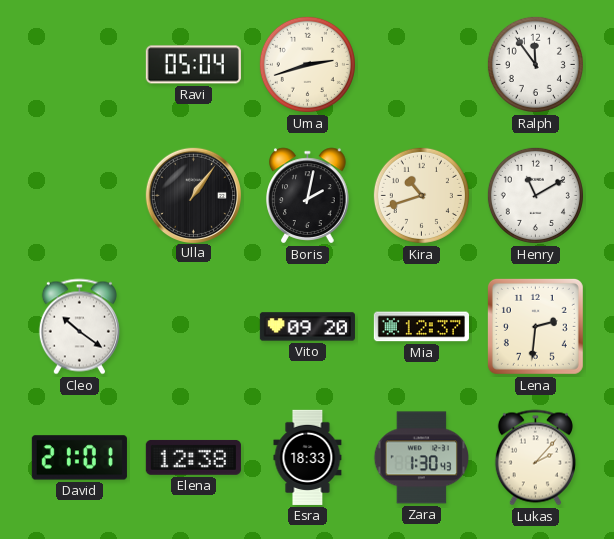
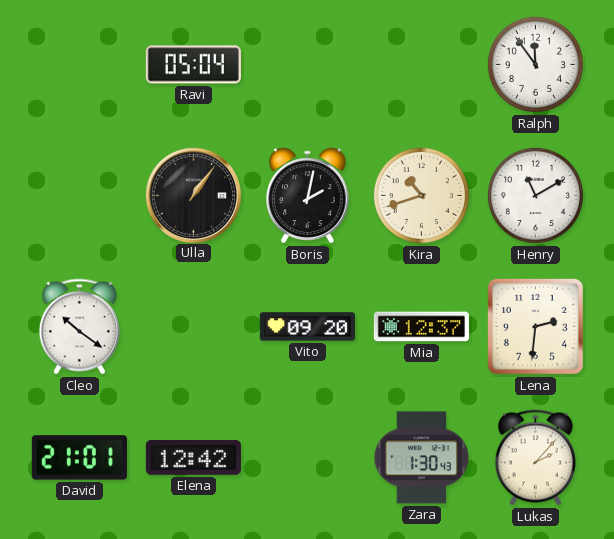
Uma: 2:42 -> none
Elena: 12:38 -> 12:42
Esra: 18:33 -> none
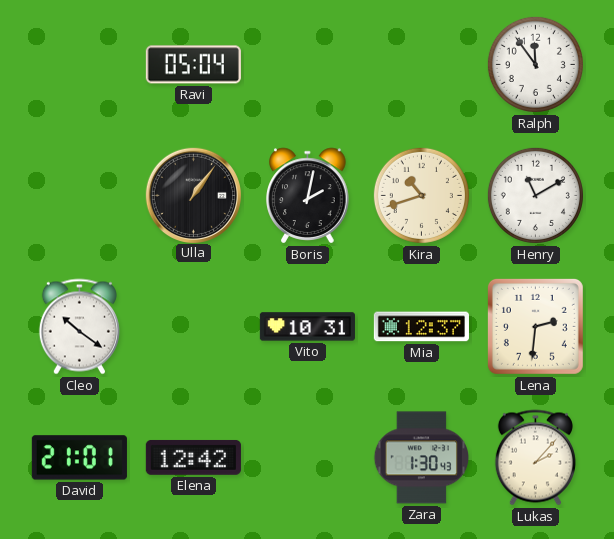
Vito: 09:20 -> 10:31
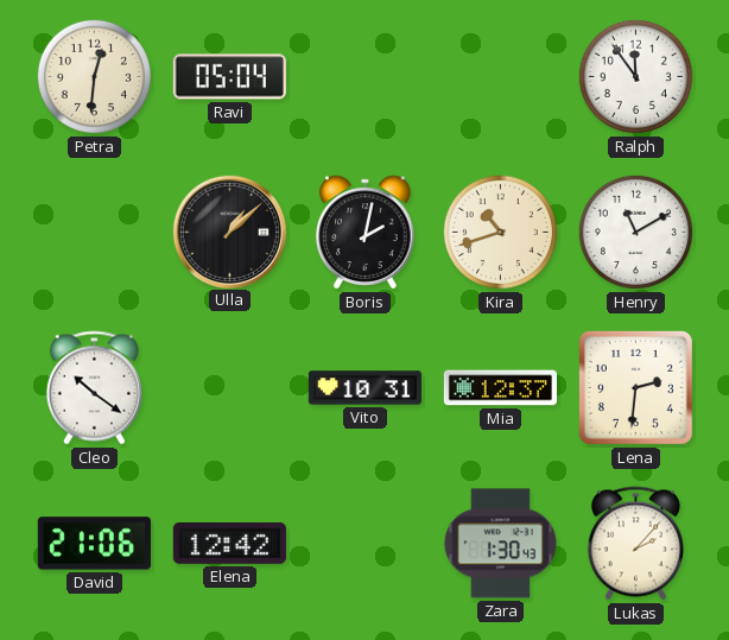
Petra: none -> 12:31
Ulla: 1:06 -> 1:08
David: 21:01 -> 21:06
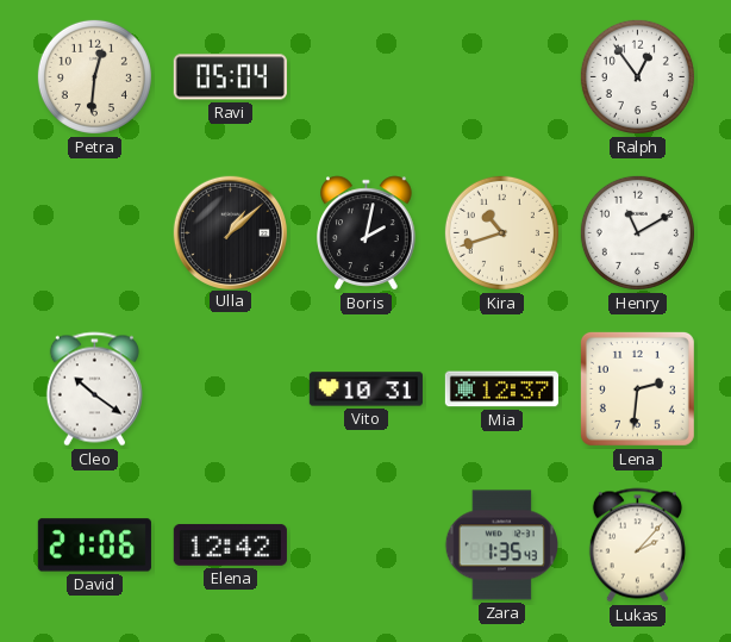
Ralph: 11:54 -> 12:54
Zara: 1:30 -> 1:35
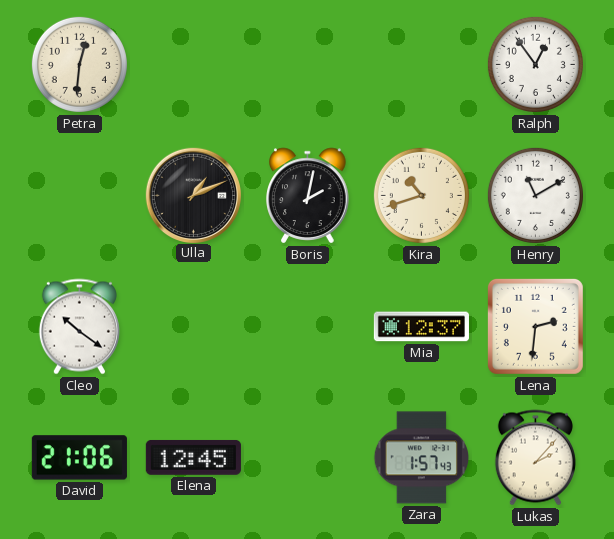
Ravi: 05:04 -> none
Ulla: 1:08 -> 1:11
Vito: 10:31 -> none
Elena: 12:42 -> 12:45
Zara: 1:35 -> 1:57
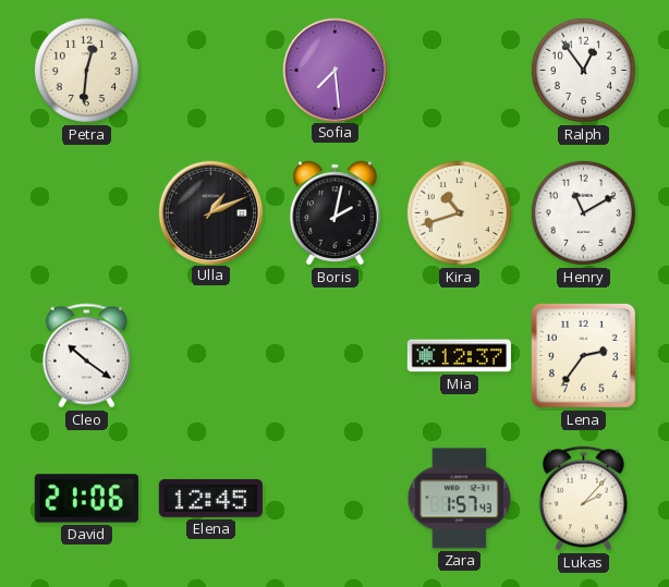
Sofia: none -> 7:29
Lena: 2:31 -> 2:36
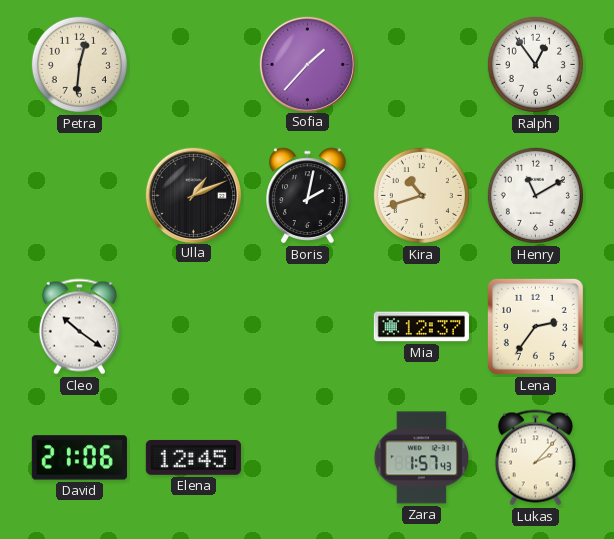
Sofia: 7:29 -> 1:37
